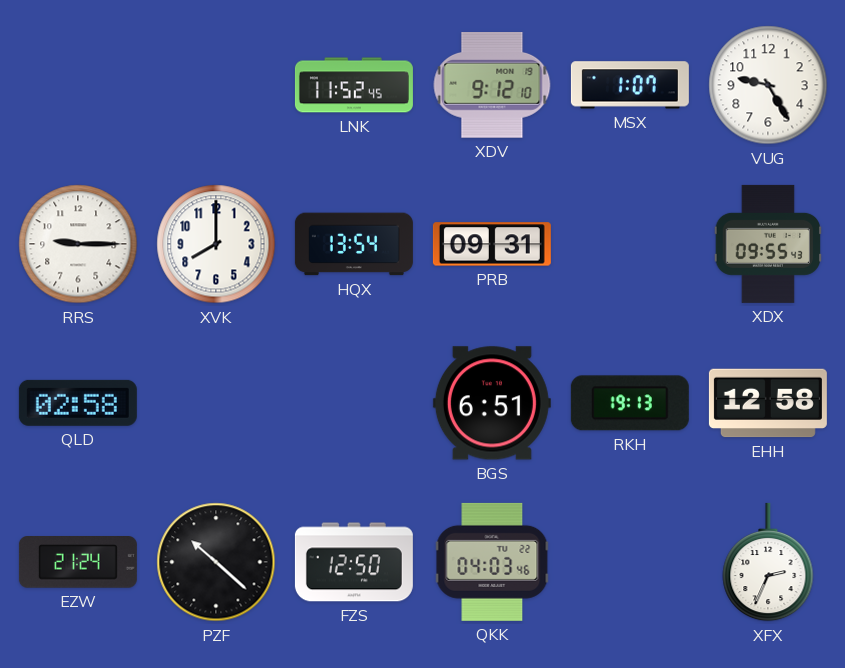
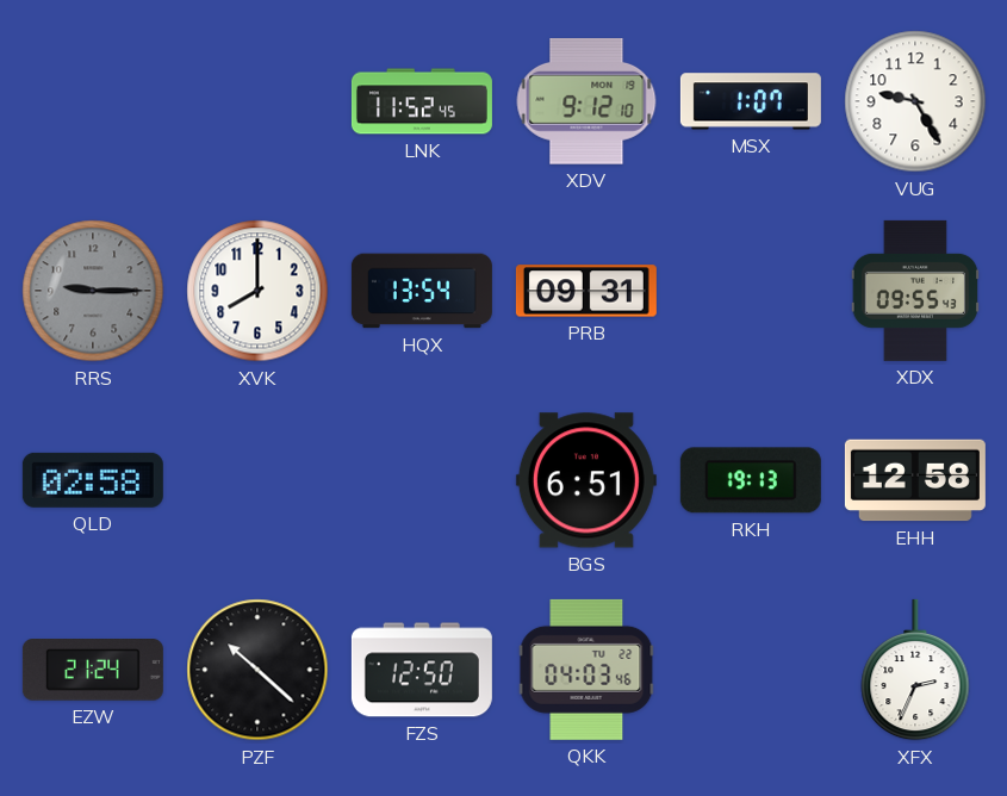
RRS dial: white -> grey
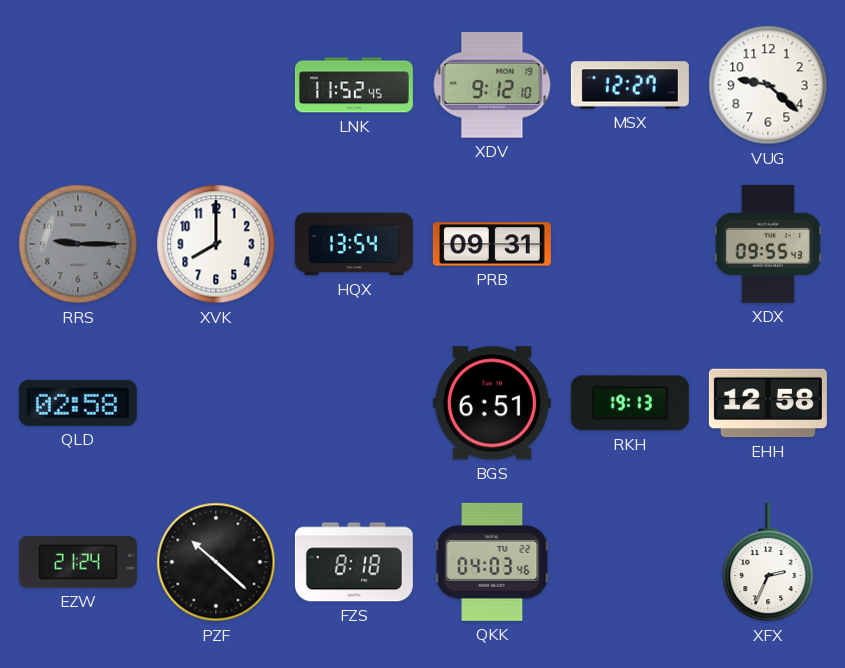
MSX: 1:07 -> 12:27
VUG: 9:25 -> 9:22
FZS: 12:50 -> 8:18
